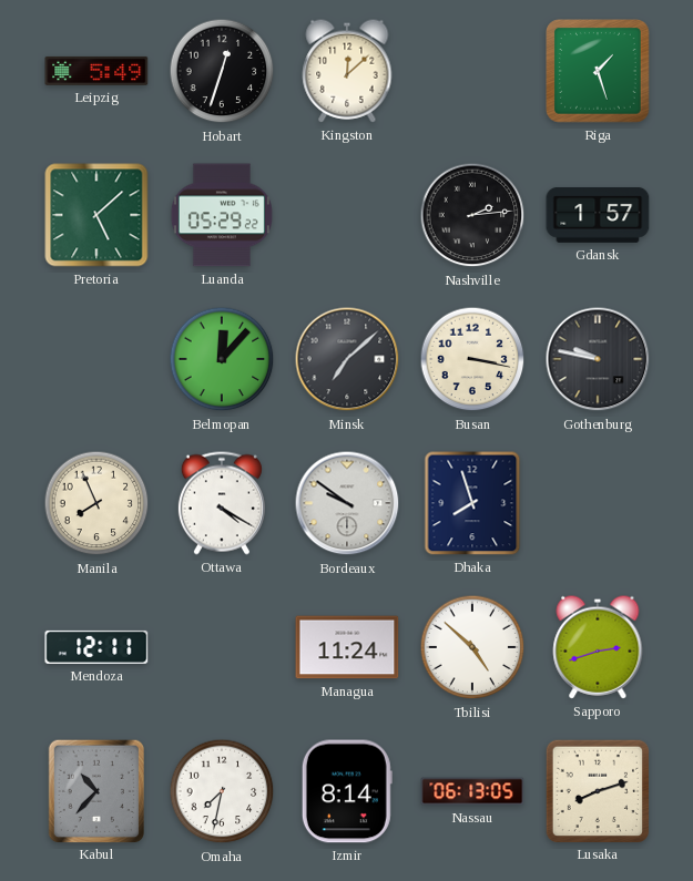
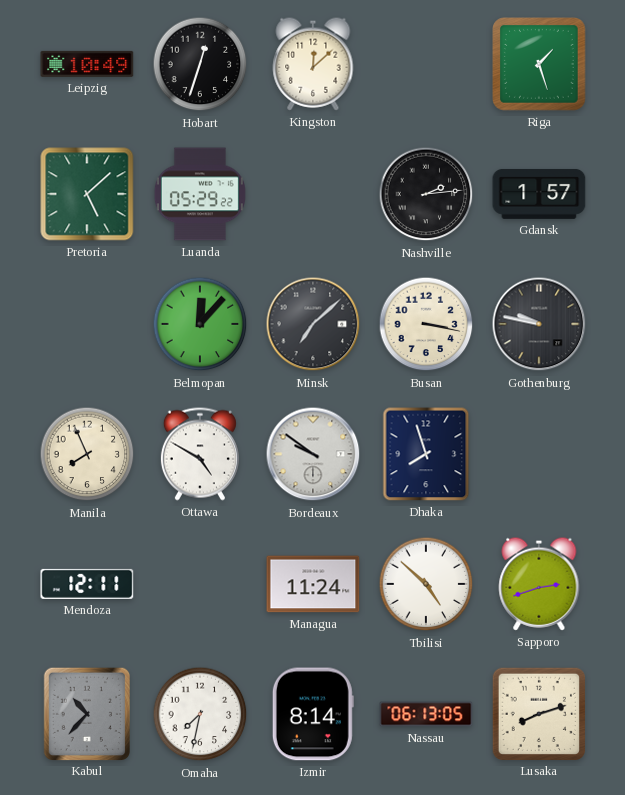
Leipzig: 5:49 -> 10:49
Ottawa: 4:20 -> 4:50
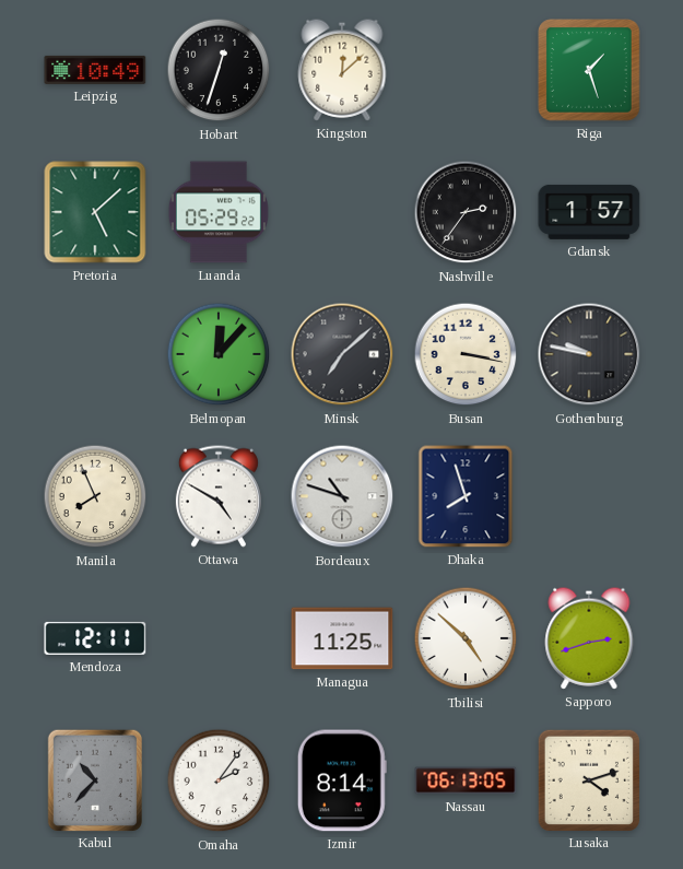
Nashville: 2:14 -> 2:36
Bordeaux: 9:51 -> 10:48
Managua: 11:24 -> 11:25
Omaha: 7:32 -> 2:06
Lusaka: 8:12 -> 4:12
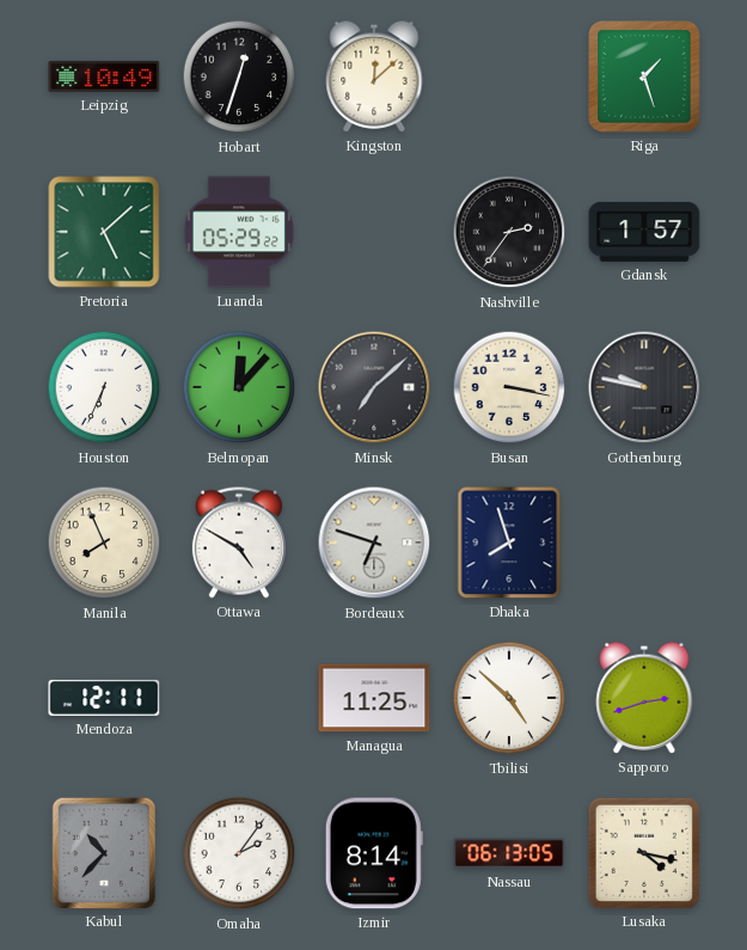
Houston: none -> 6:34
Bordeaux: 10:48 -> 6:48
Lusaka: 4:12 -> 4:17
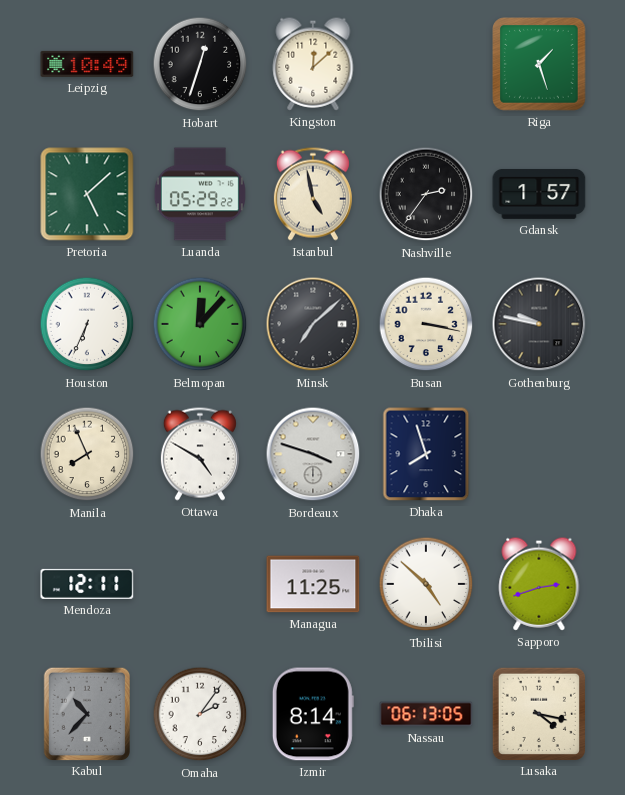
Istanbul: none -> 4:58
Bordeaux: 6:48 -> 3:48
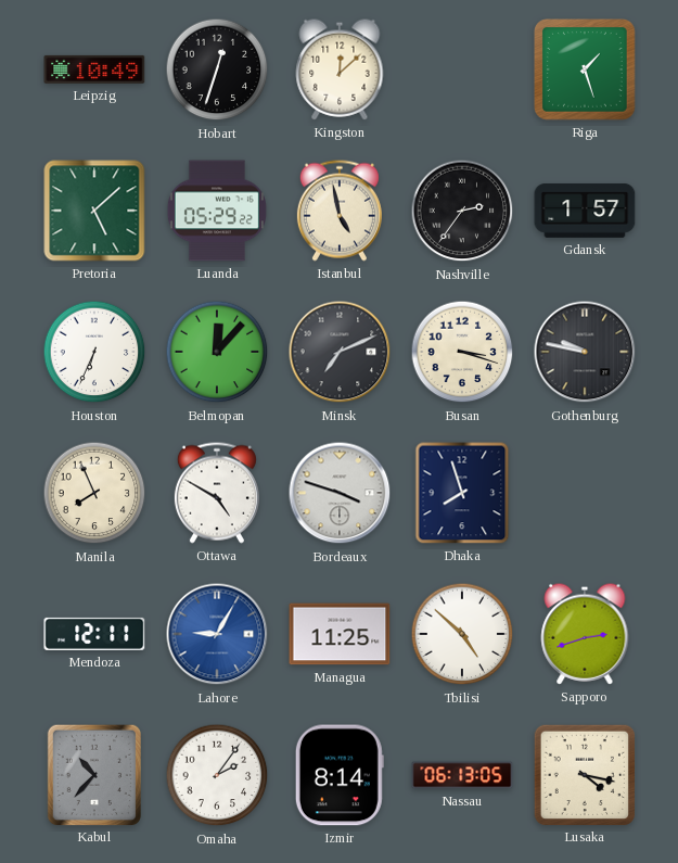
Minsk: 7:08 -> 7:11
Busan: 3:17 -> 3:18
Lahore: none -> 9:05
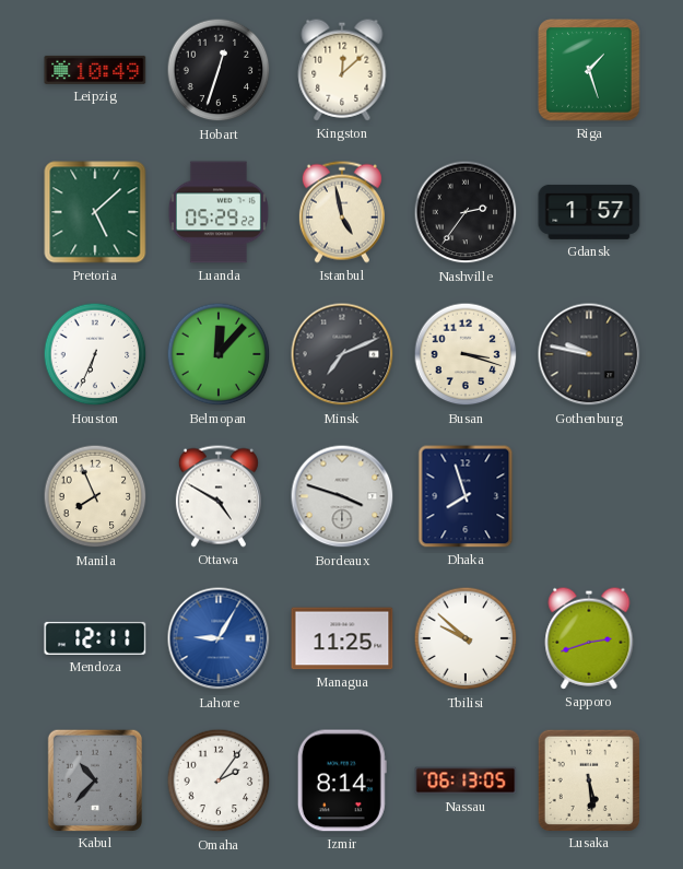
Tbilisi: 4:52 -> 9:52
Lusaka: 4:17 -> 5:29
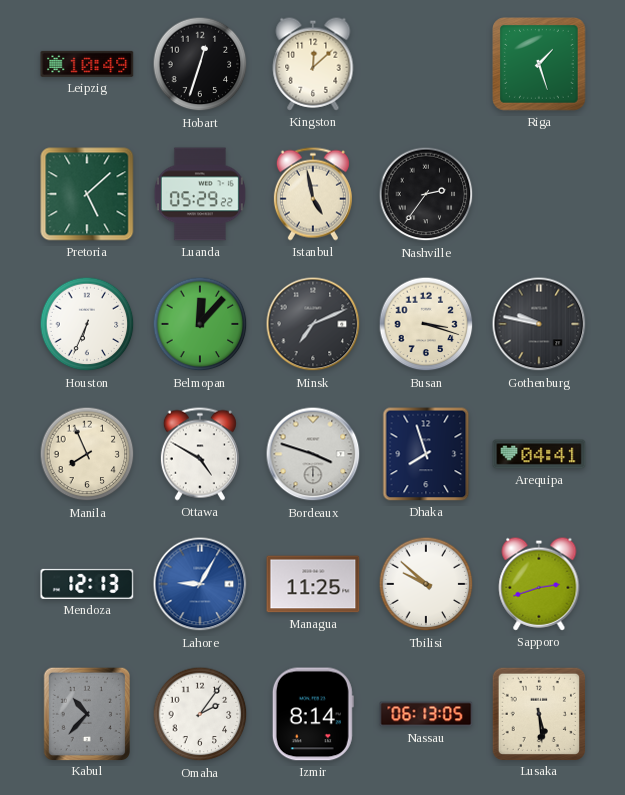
Gdansk: 1:57 -> none
Arequipa: none -> 04:41
Mendoza: 12:11 -> 12:13
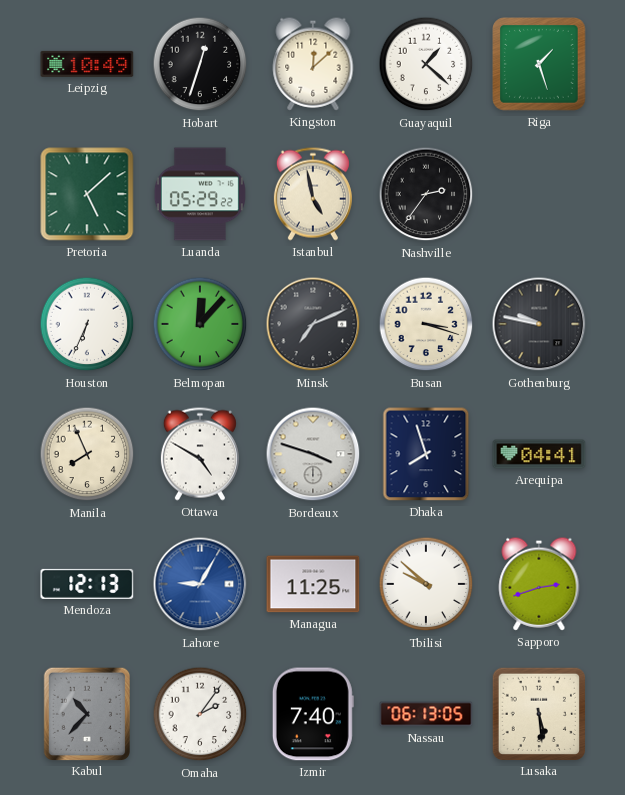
Guayaquil: none -> 1:22
Izmir: 8:14 -> 7:40
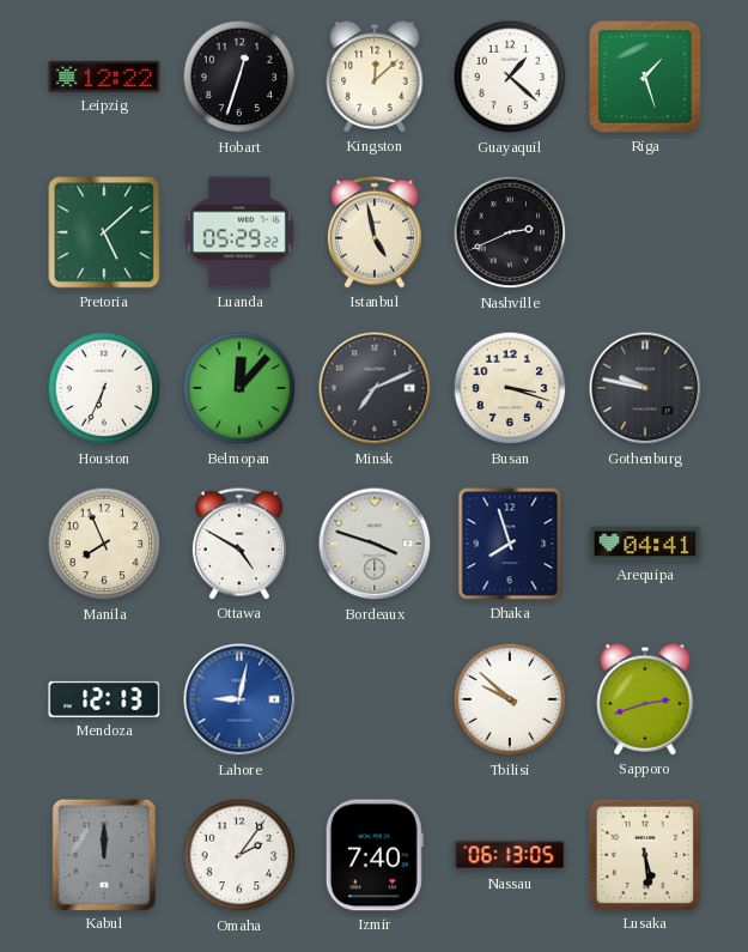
Leipzig: 10:49 -> 12:22
Nashville: 2:36 -> 2:41
Lahore: 9:05 -> 9:02
Managua: 11:25 -> none
Kabul: 10:37 -> 12:00
